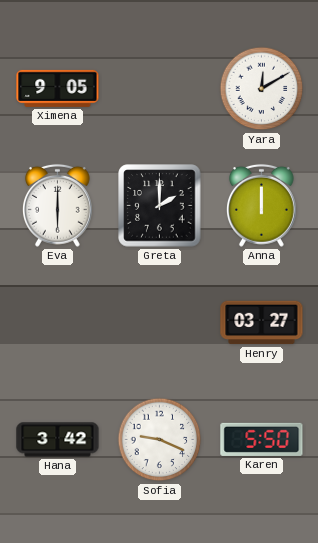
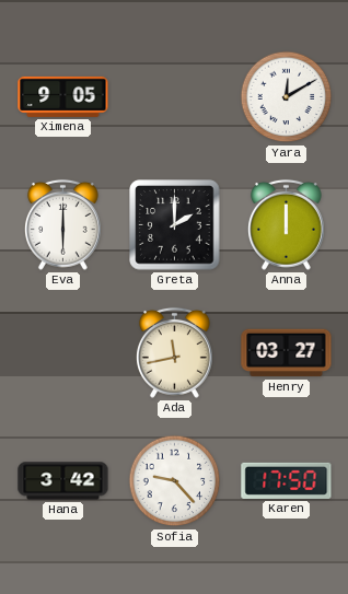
Ada: none -> 11:43
Sofia: 9:19 -> 9:23
Karen: 5:50 -> 17:50
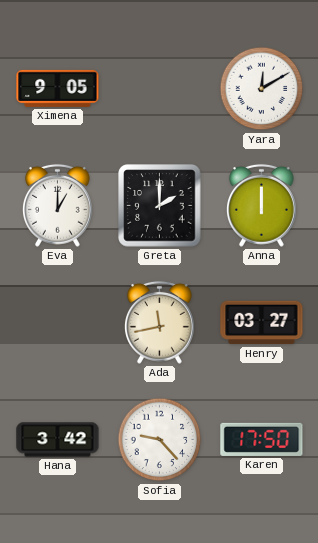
Eva: 6:00 -> 1:00
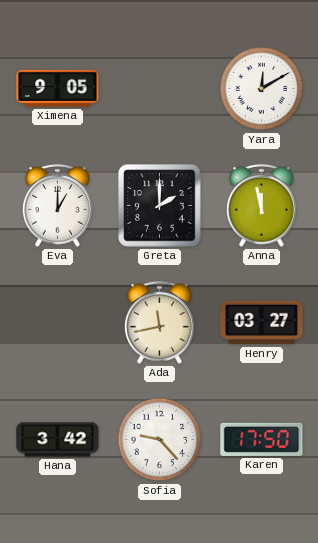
Anna: 12:00 -> 11:58
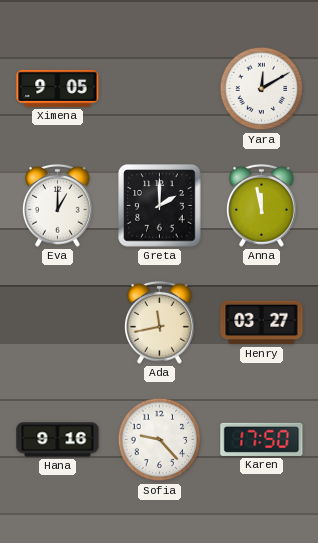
Hana: 3:42 -> 9:16
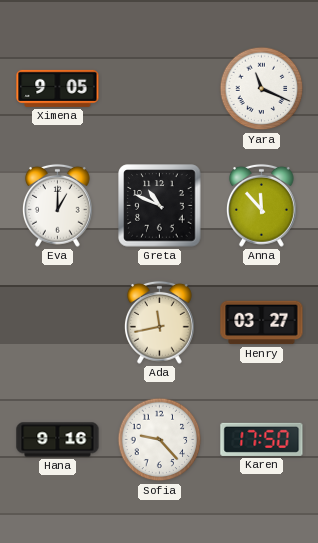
Yara: 12:10 -> 11:19
Greta: 2:00 -> 10:49
Anna: 11:58 -> 11:53
